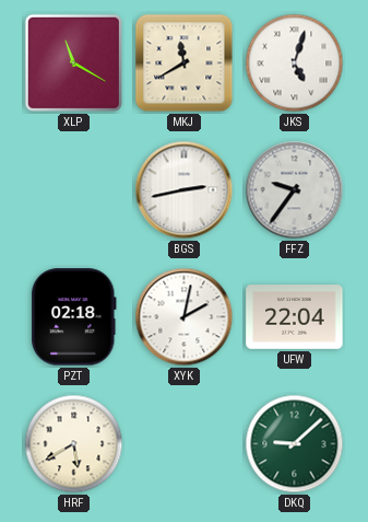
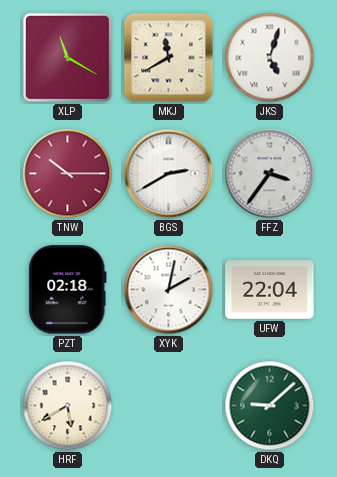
TNW: none -> 10:15
BGS: 2:43 -> 2:40
FFZ: 9:36 -> 3:36
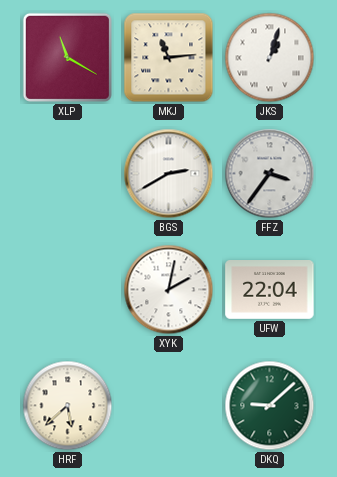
MKJ: 11:40 -> 11:14
JKS: 5:03 -> 1:03
TNW: 10:15 -> none
PZT: 02:18 -> none
HRF: 5:40 -> 5:38
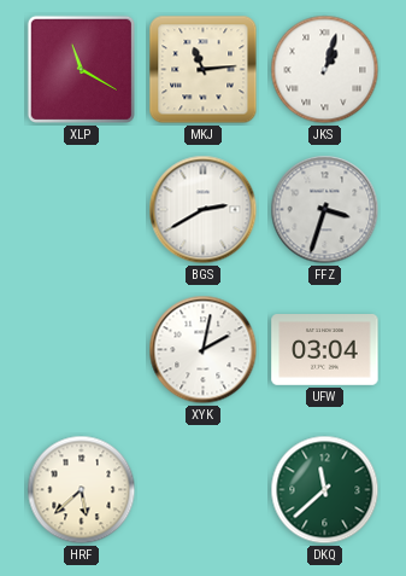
FFZ: 3:36 -> 3:33
UFW: 22:04 -> 03:04
DKQ: 9:08 -> 11:38
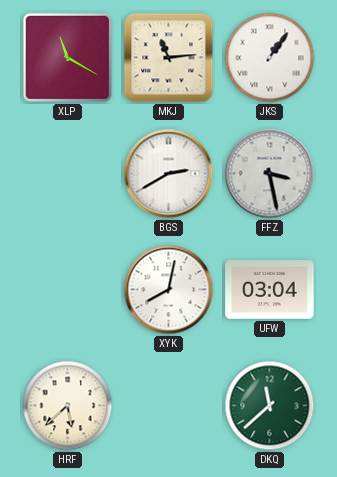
JKS: 1:03 -> 1:06
FFZ: 3:33 -> 3:28
XYK: 2:02 -> 8:02
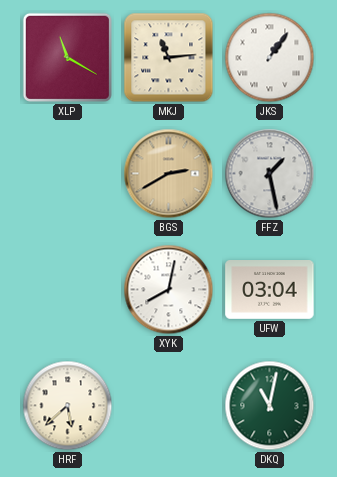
BGS dial: white -> champagne
FFZ: 3:28 -> 1:28
DKQ: 11:38 -> 11:02
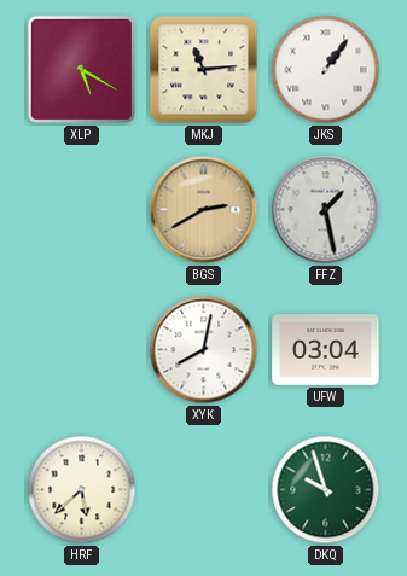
XLP: 11:20 -> 5:20
DKQ: 11:02 -> 9:57
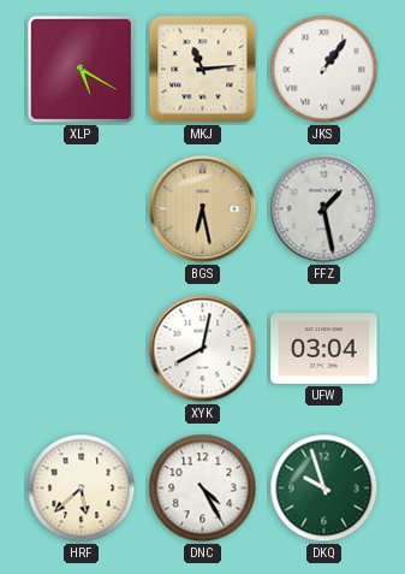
BGS: 2:40 -> 6:28
DNC: none -> 4:25
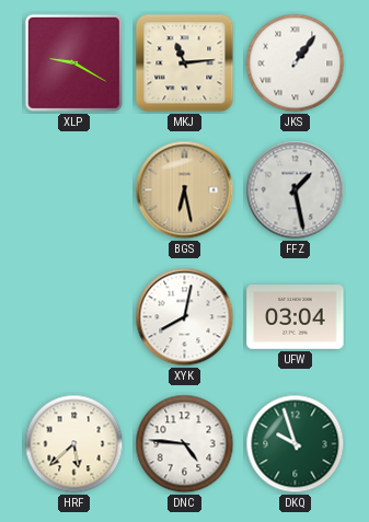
XLP: 5:20 -> 9:20
DNC: 4:25 -> 4:46
